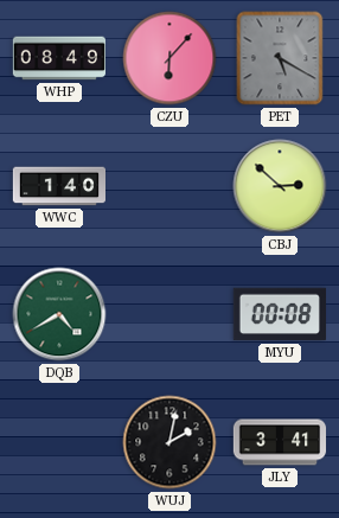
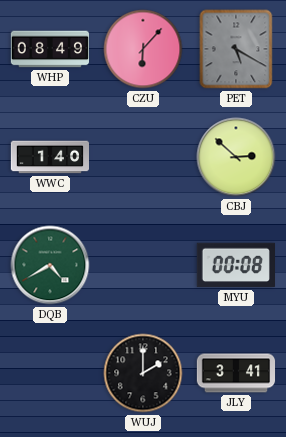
WUJ: 2:02 -> 2:00
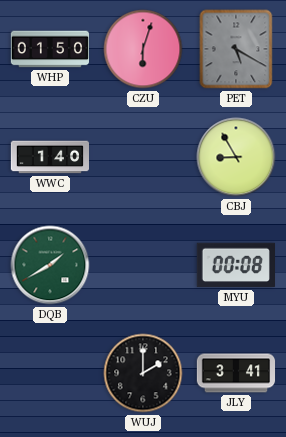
WHP: 08:49 -> 01:50
CZU: 6:07 -> 6:03
CBJ: 2:52 -> 8:55
DQB: 4:40 -> 1:40
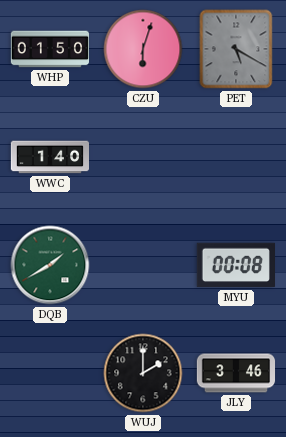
CBJ: 8:55 -> none
JLY: 3:41 -> 3:46
